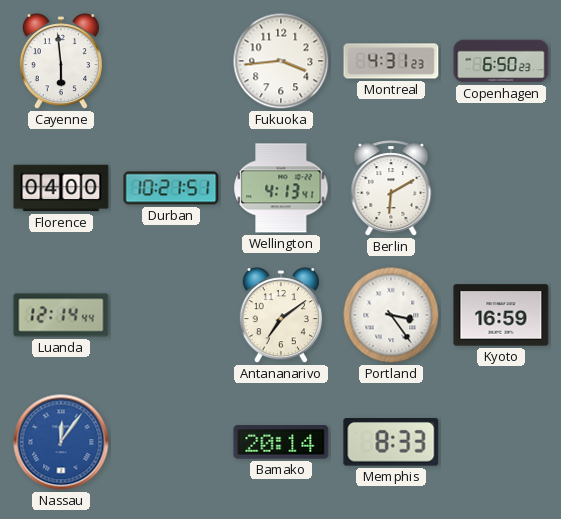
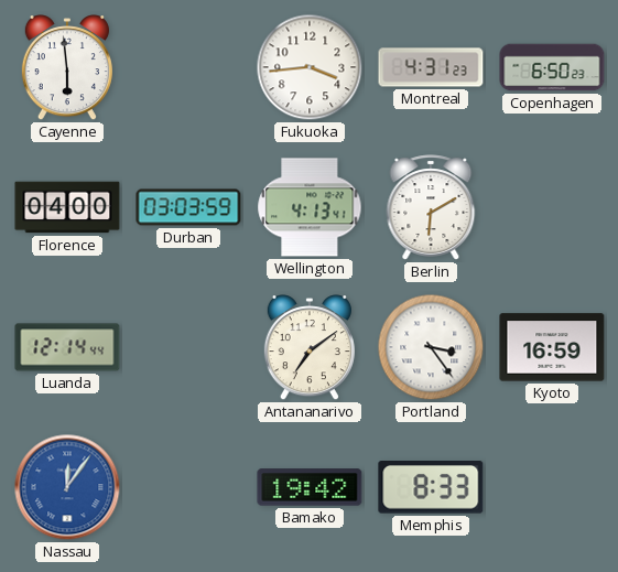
Durban: 10:21 -> 03:03
Bamako: 20:14 -> 19:42
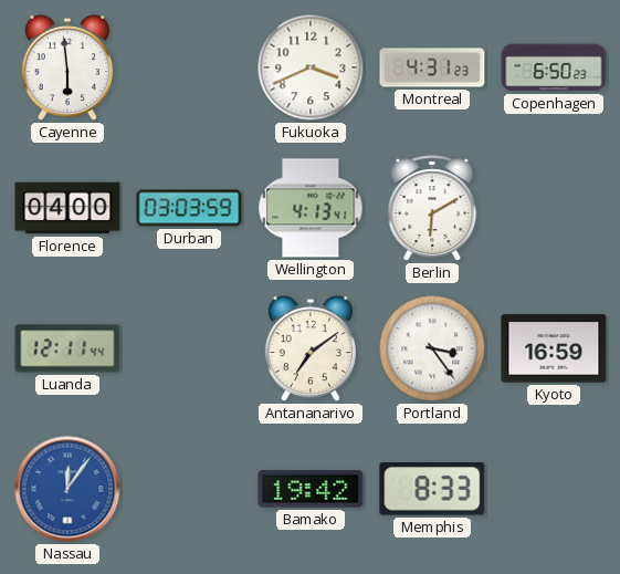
Fukuoka: 3:44 -> 3:41
Luanda: 12:14 -> 12:11
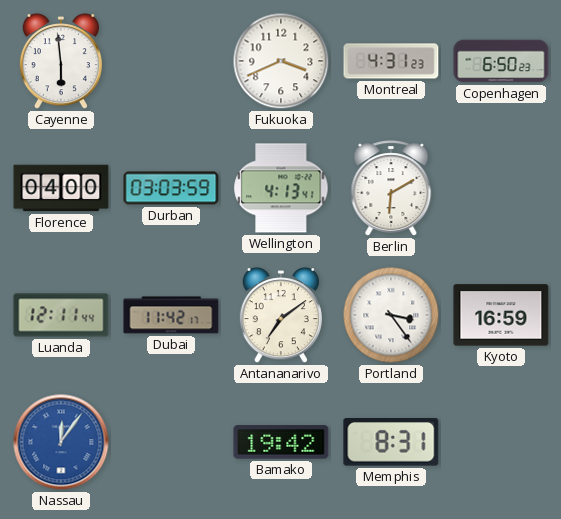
Dubai: none -> 11:42
Memphis: 8:33 -> 8:31
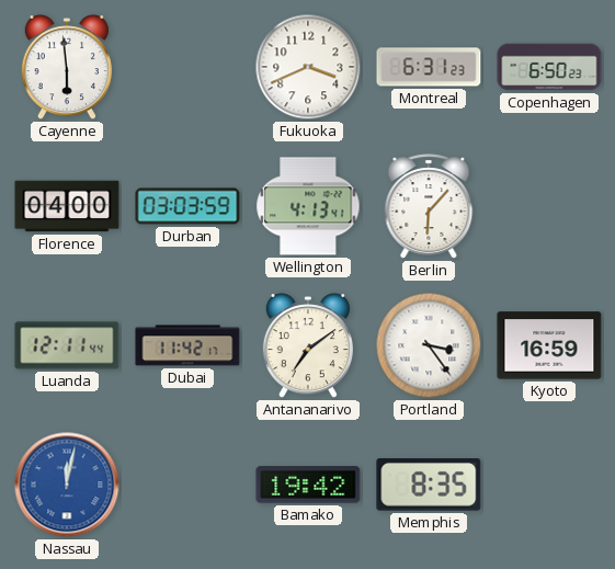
Montreal: 4:31 -> 6:31
Berlin: 6:10 -> 6:07
Nassau: 12:06 -> 12:02
Memphis: 8:31 -> 8:35
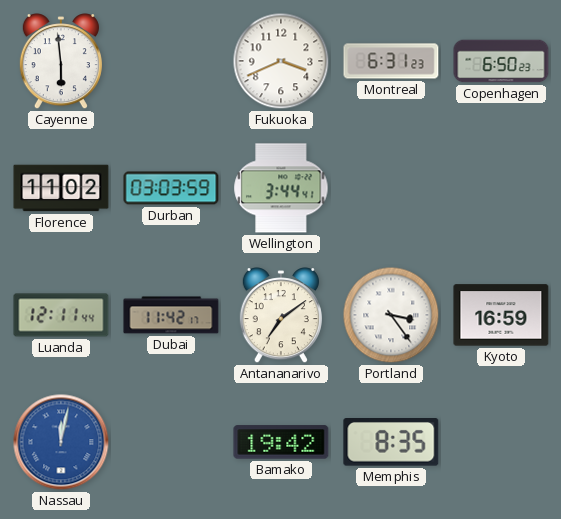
Florence: 04:00 -> 11:02
Wellington: 4:13 -> 3:44
Berlin: 6:07 -> none
